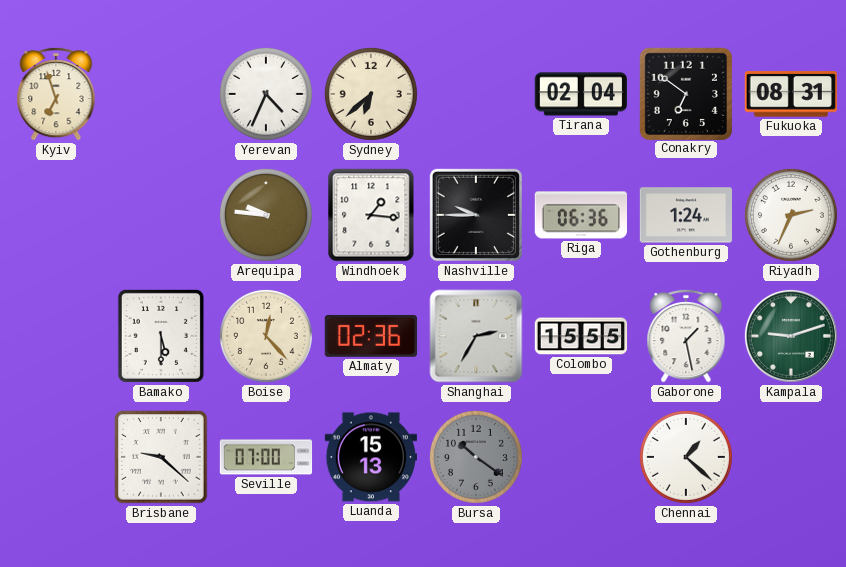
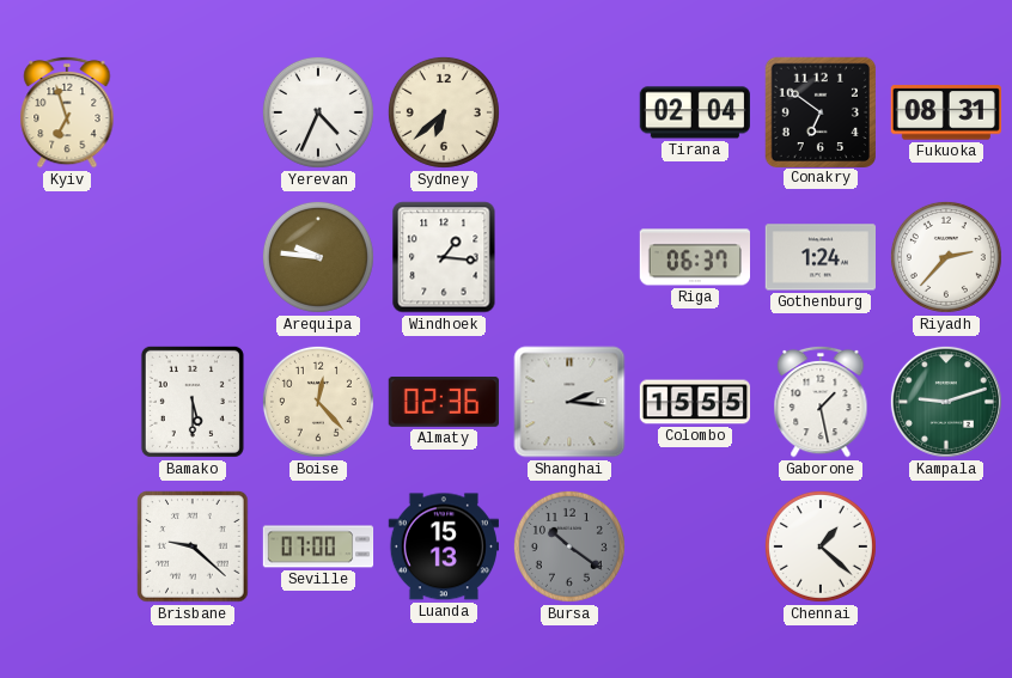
Nashville: 9:45 -> none
Riga: 06:36 -> 06:37
Riyadh: 2:34 -> 2:37
Shanghai: 2:35 -> 2:16
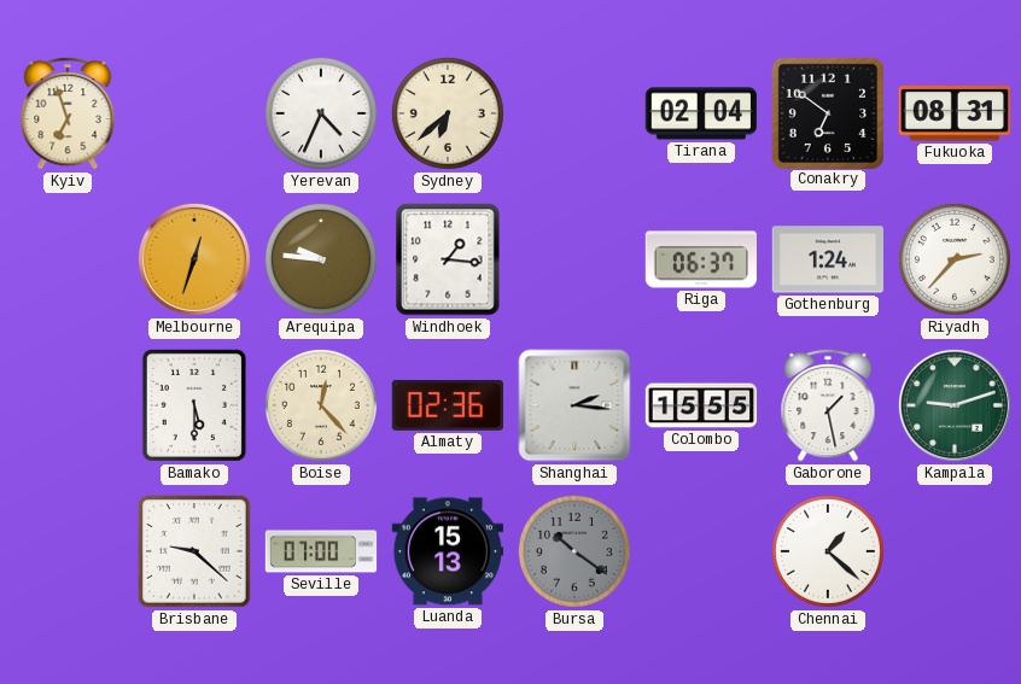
Melbourne: none -> 12:33
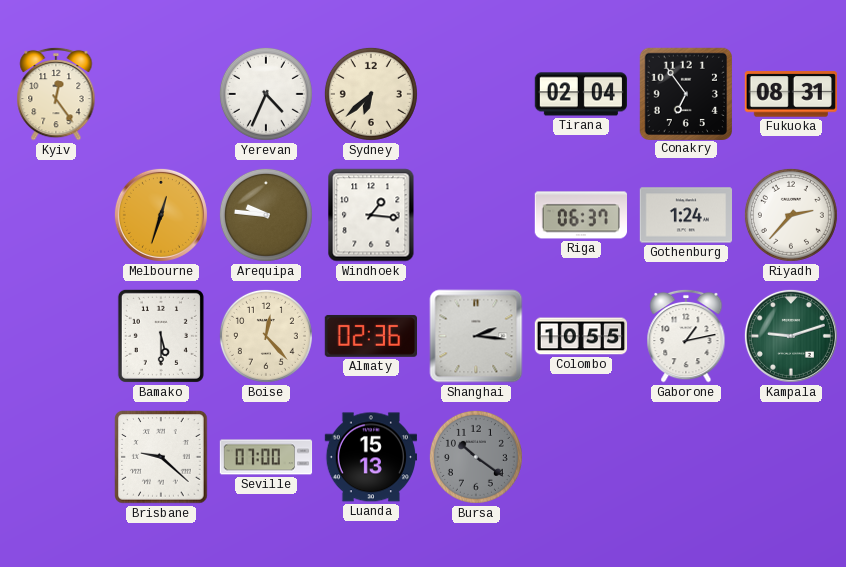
Kyiv: 6:57 -> 12:24
Conakry: 6:51 -> 6:54
Colombo: 15:55 -> 10:55
Gaborone: 1:28 -> 1:13
Chennai: 1:22 -> none
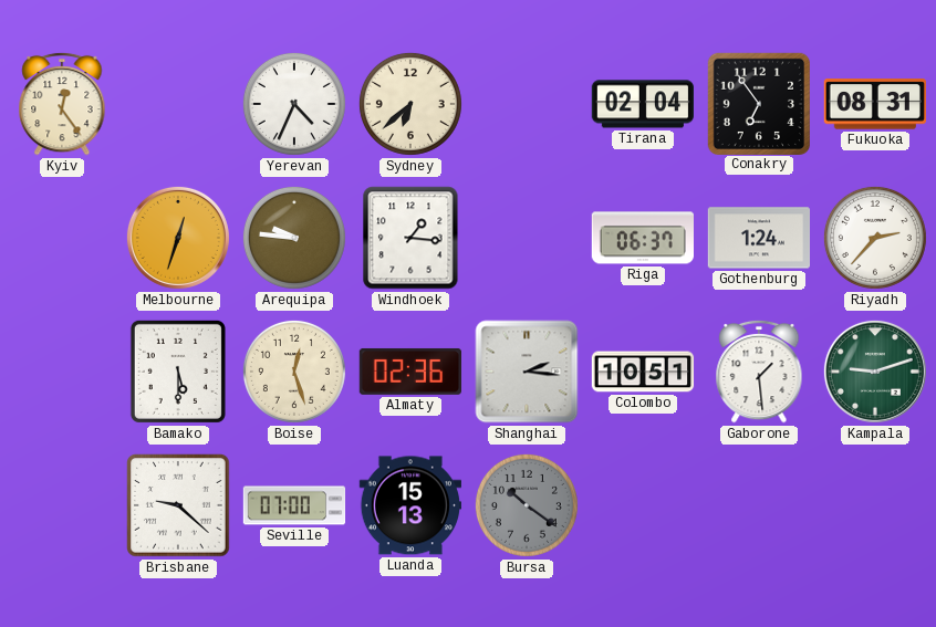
Boise: 12:23 -> 12:27
Colombo: 10:55 -> 10:51
Gaborone: 1:13 -> 1:29
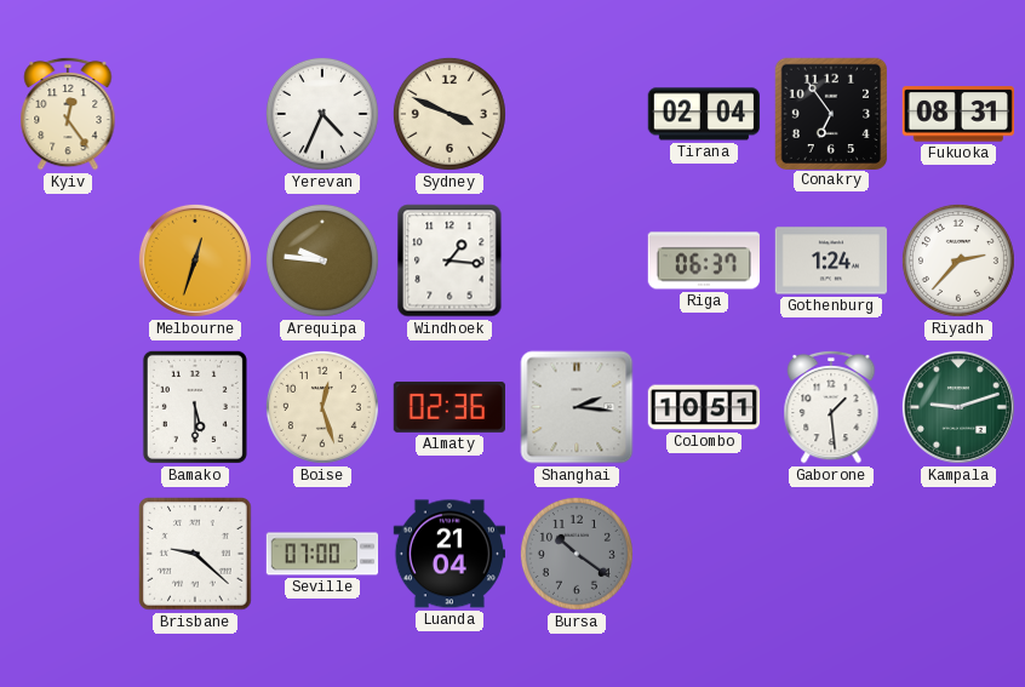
Sydney: 6:38 -> 3:49
Luanda: 15:13 -> 21:04
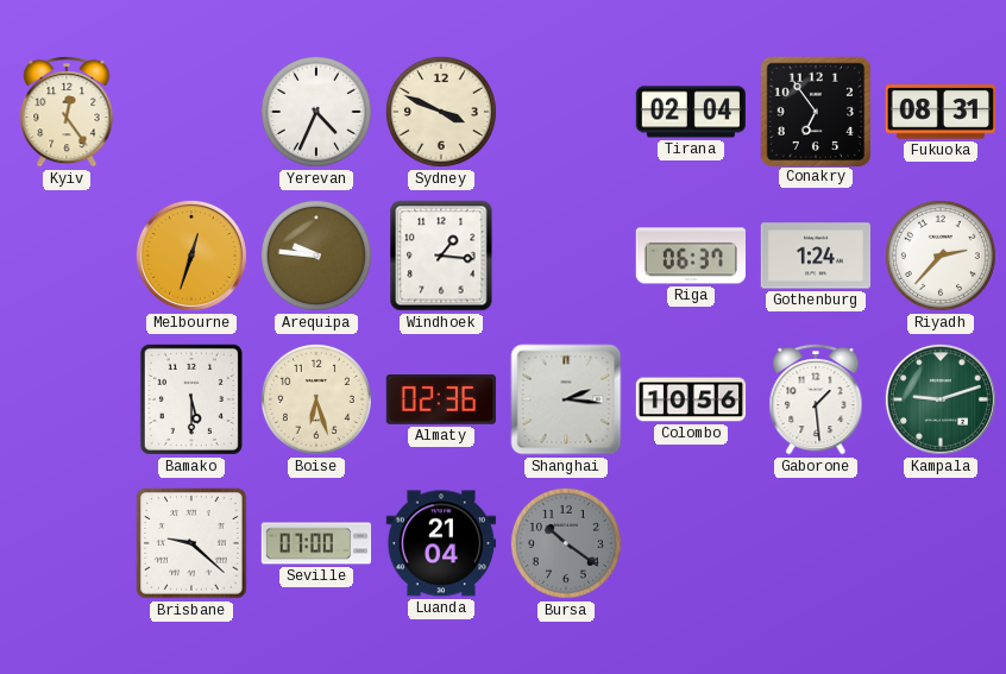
Boise: 12:27 -> 6:27
Colombo: 10:51 -> 10:56
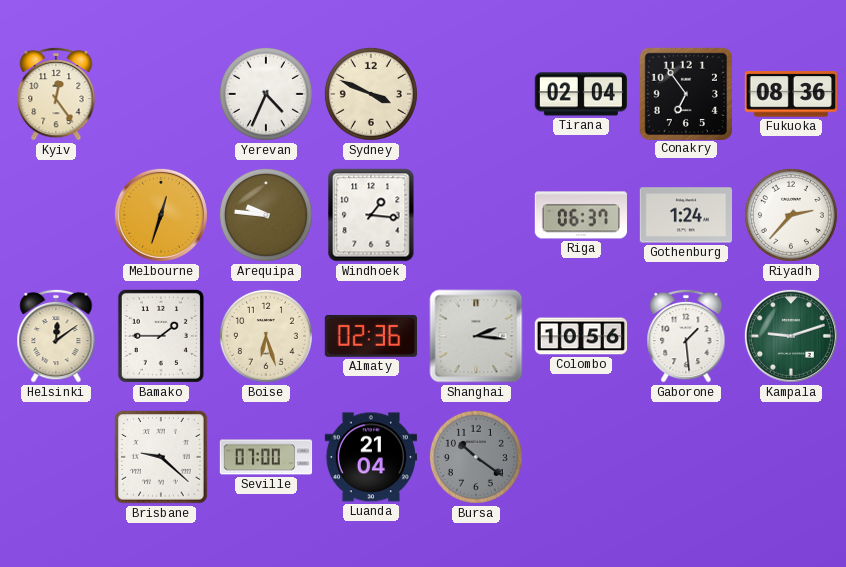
Fukuoka: 08:31 -> 08:36
Helsinki: none -> 12:09
Bamako: 5:30 -> 1:45
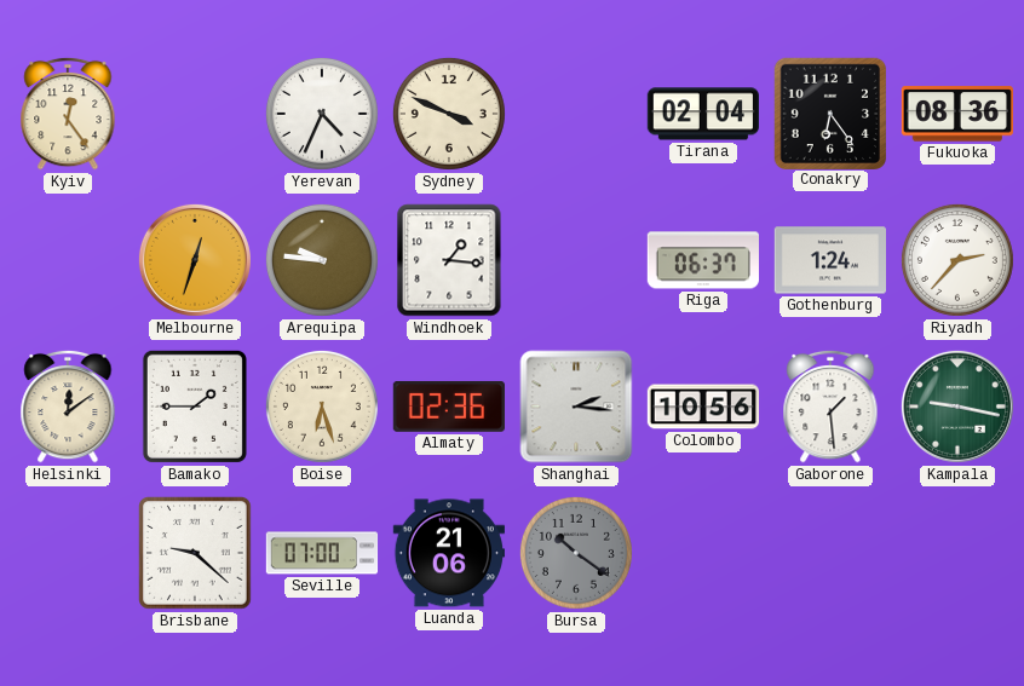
Conakry: 6:54 -> 6:24
Kampala: 9:12 -> 9:17
Luanda: 21:04 -> 21:06
